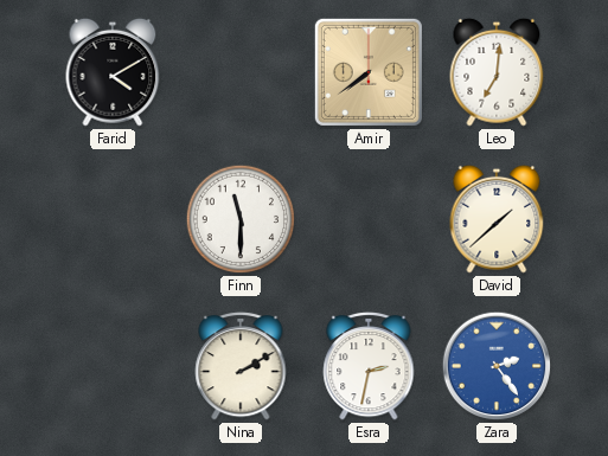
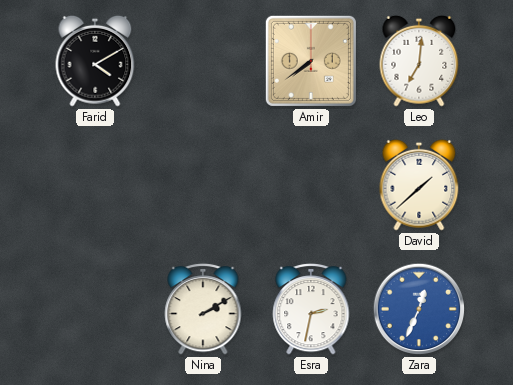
Finn: 11:30 -> none
Zara: 2:24 -> 12:34
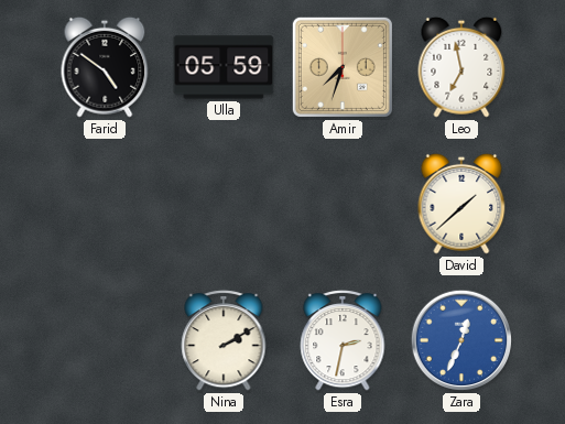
Farid: 4:10 -> 4:51
Ulla: none -> 05:59
Amir: 7:39 -> 7:33
Leo: 7:01 -> 6:58
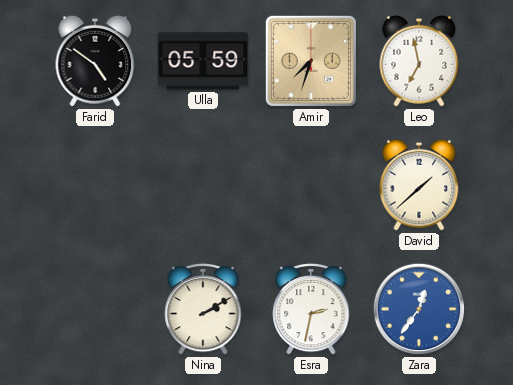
Zara: 12:34 -> 12:36
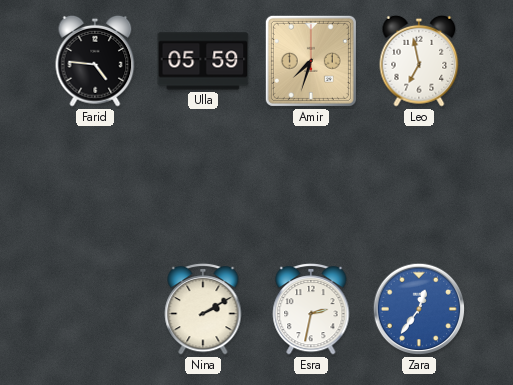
Farid: 4:51 -> 4:46
David: 1:38 -> none
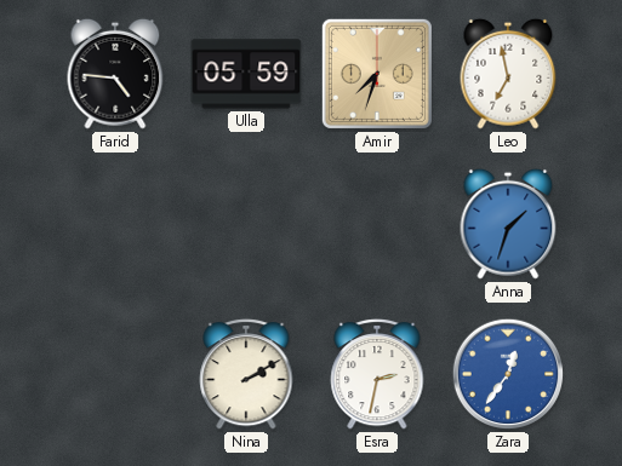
Anna: none -> 1:33
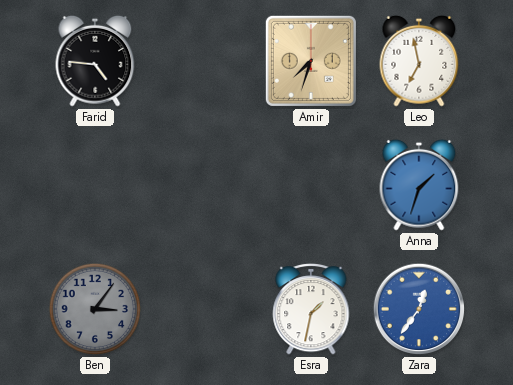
Ulla: 05:59 -> none
Ben: none -> 3:06
Nina: 2:10 -> none
Esra: 2:32 -> 1:32
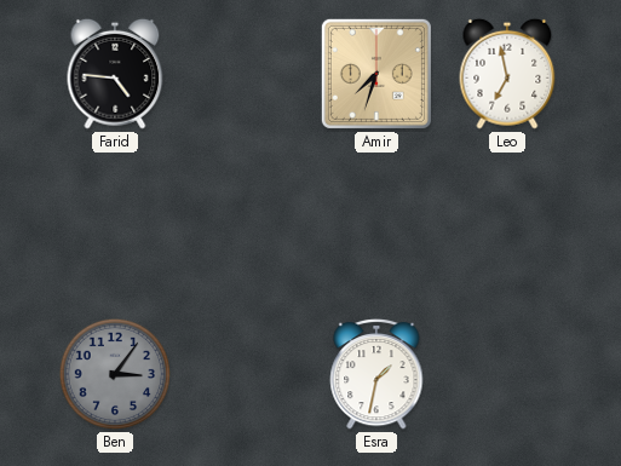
Anna: 1:33 -> none
Zara: 12:36 -> none
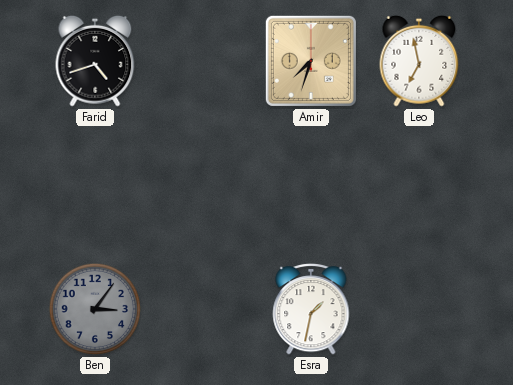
Farid: 4:46 -> 4:42
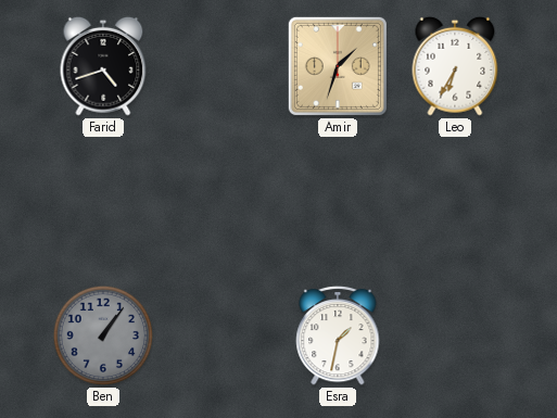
Amir: 7:33 -> 1:33
Leo: 6:58 -> 6:35
Ben: 3:06 -> 1:06
